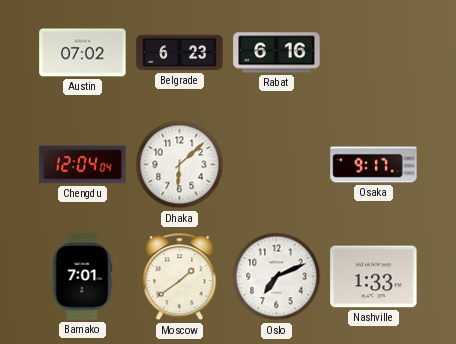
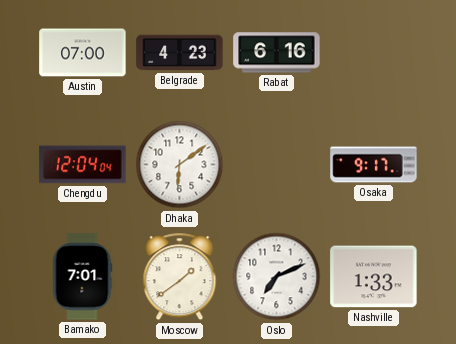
Austin: 07:02 -> 07:00
Belgrade: 6:23 -> 4:23
Dhaka: 6:08 -> 6:09
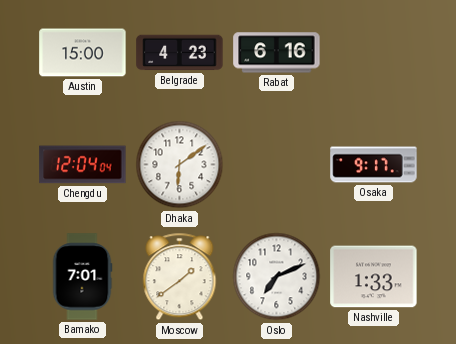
Austin: 07:00 -> 15:00
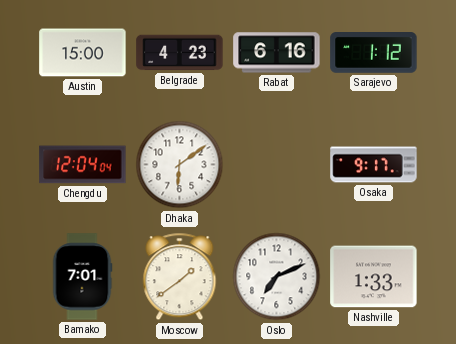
Sarajevo: none -> 1:12
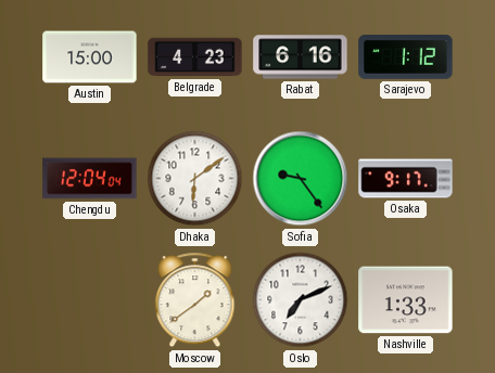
Sofia: none -> 9:24
Bamako: 7:01 -> none
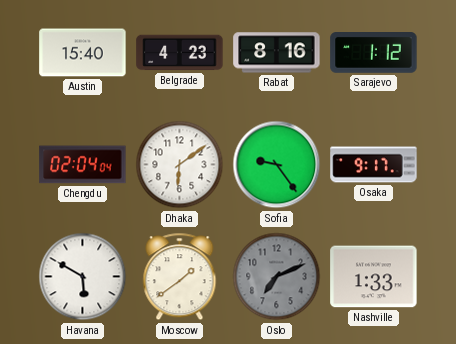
Austin: 15:00 -> 15:40
Rabat: 6:16 -> 8:16
Chengdu: 12:04 -> 02:04
Havana: none -> 5:50
Oslo dial: white -> grey
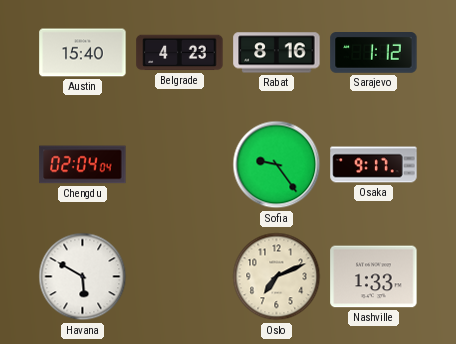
Dhaka: 6:09 -> none
Moscow: 1:39 -> none
Oslo dial: grey -> cream
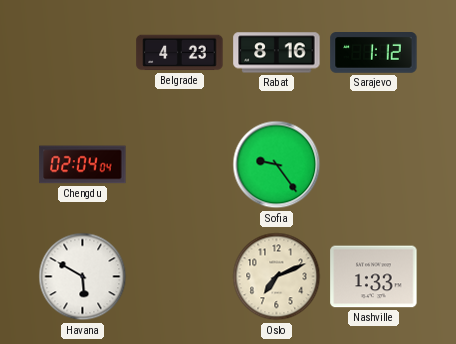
Austin: 15:40 -> none
Osaka: 9:17 -> none
